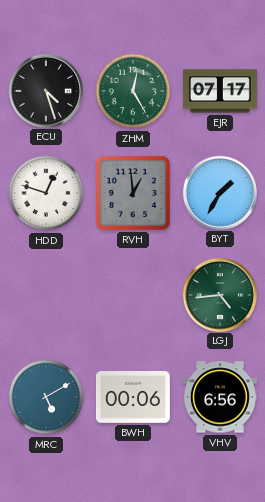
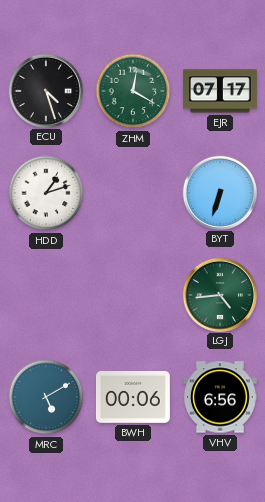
ZHM: 12:25 -> 12:20
HDD: 12:48 -> 1:12
RVH: 12:59 -> none
BYT: 1:35 -> 6:33
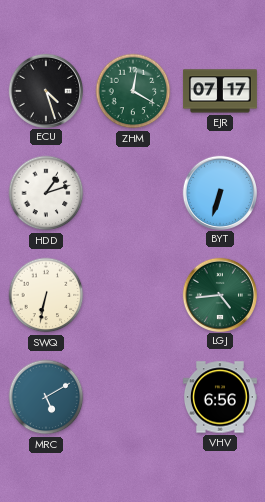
SWQ: none -> 6:32
BWH: 00:06 -> none
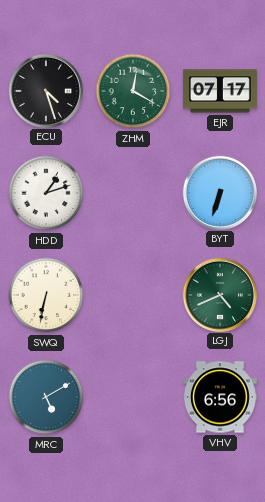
LGJ: 4:44 -> 4:41
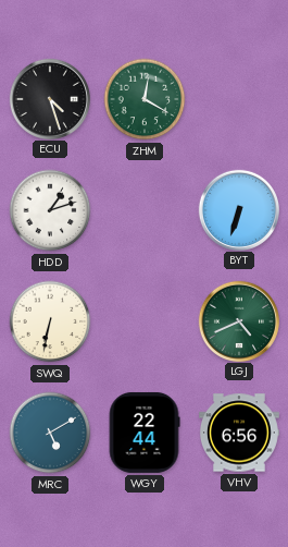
EJR: 07:17 -> none
WGY: none -> 22:44
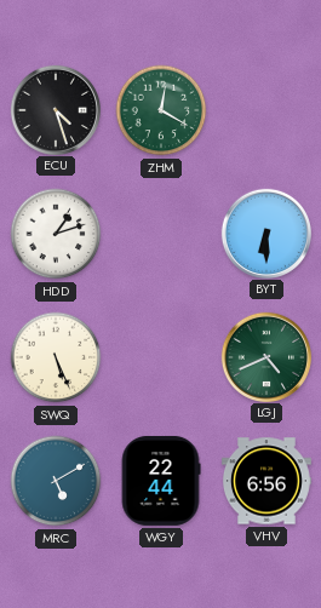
BYT: 6:33 -> 6:30
SWQ: 6:32 -> 5:26
